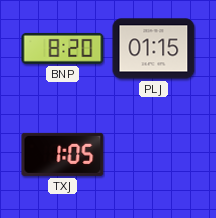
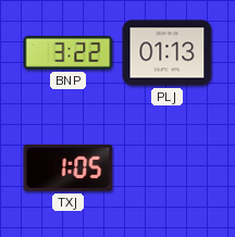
BNP: 8:20 -> 3:22
PLJ: 01:15 -> 01:13
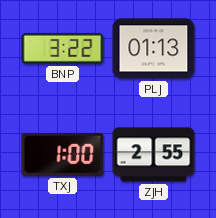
TXJ: 1:05 -> 1:00
ZJH: none -> 2:55
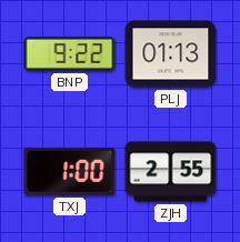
BNP: 3:22 -> 9:22
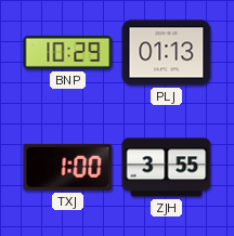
BNP: 9:22 -> 10:29
ZJH: 2:55 -> 3:55
